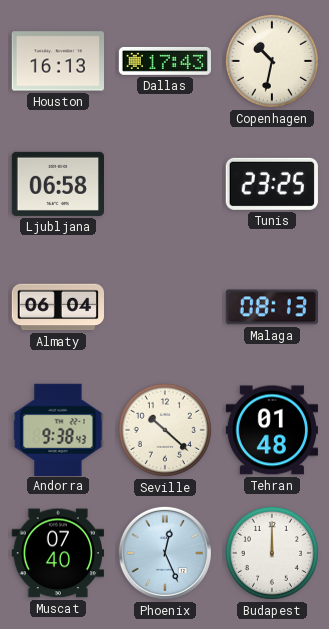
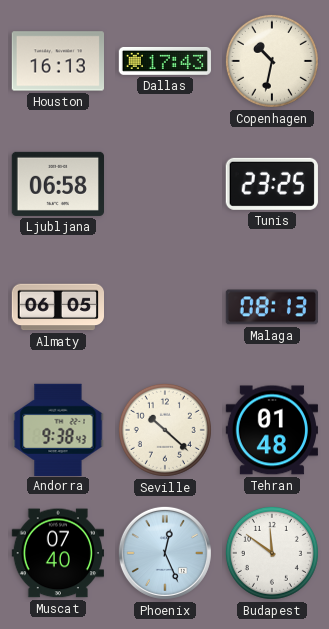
Almaty: 06:04 -> 06:05
Budapest: 12:00 -> 11:51
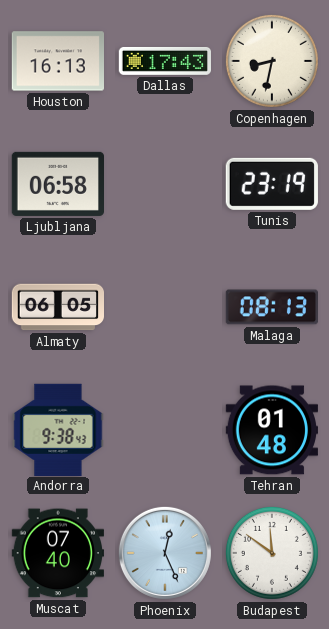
Copenhagen: 10:32 -> 8:32
Tunis: 23:25 -> 23:19
Seville: 10:22 -> none
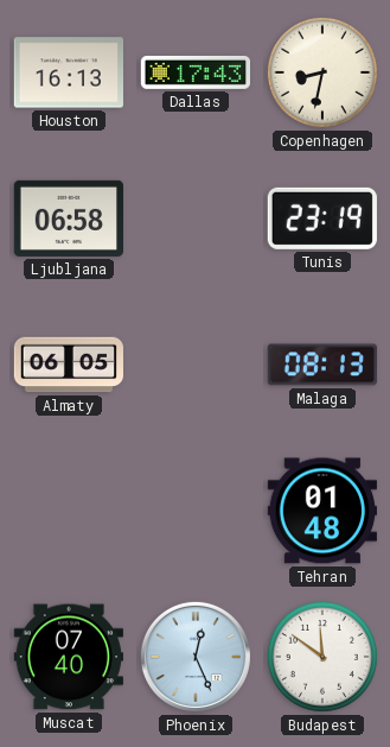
Andorra: 9:38 -> none
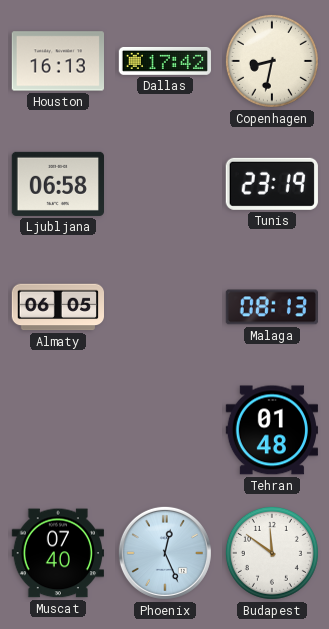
Dallas: 17:43 -> 17:42
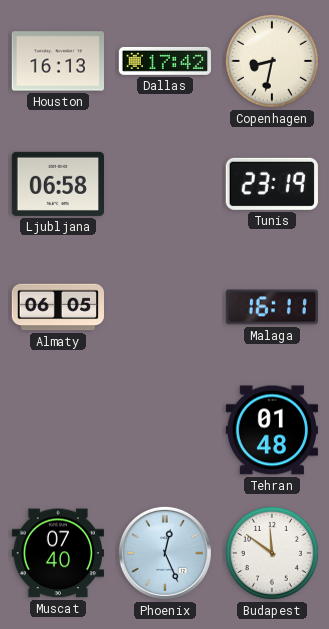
Malaga: 08:13 -> 16:11
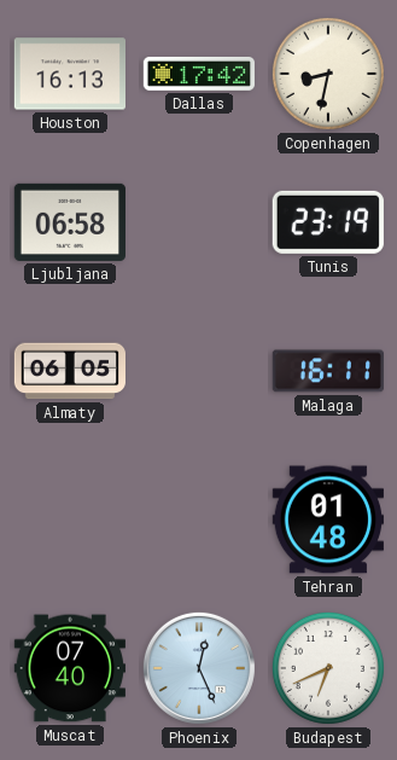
Budapest: 11:51 -> 6:41
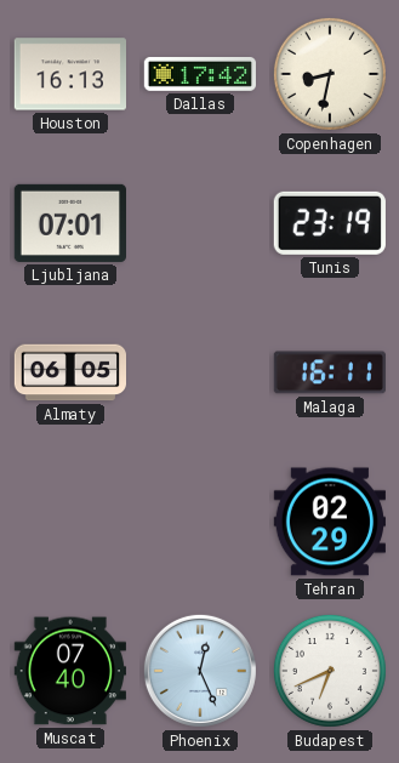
Ljubljana: 06:58 -> 07:01
Tehran: 01:48 -> 02:29
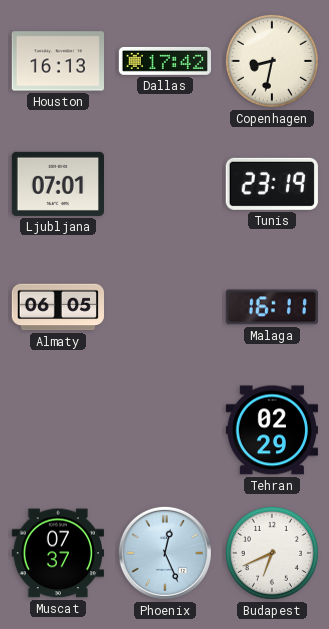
Muscat: 07:40 -> 07:37
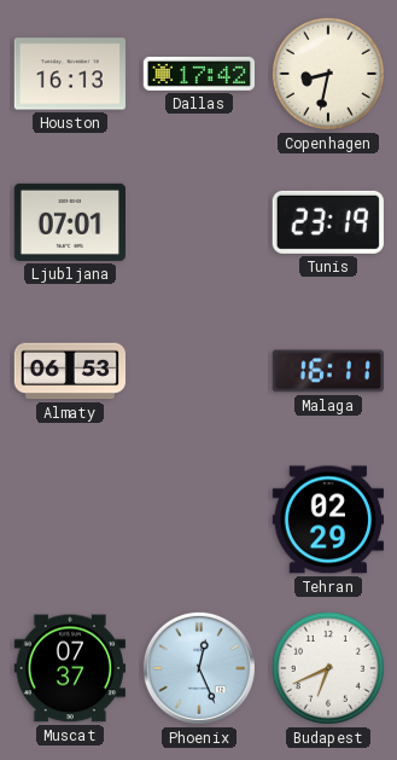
Almaty: 06:05 -> 06:53
